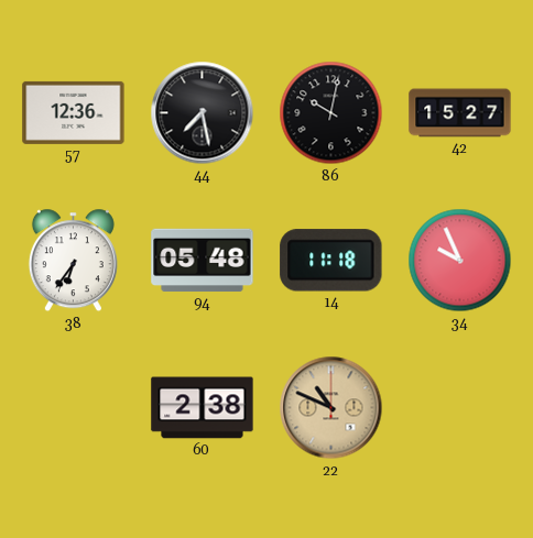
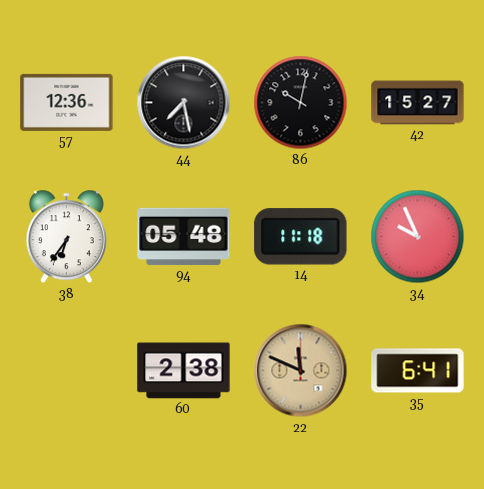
22: 10:49 -> 11:49
35: none -> 6:41
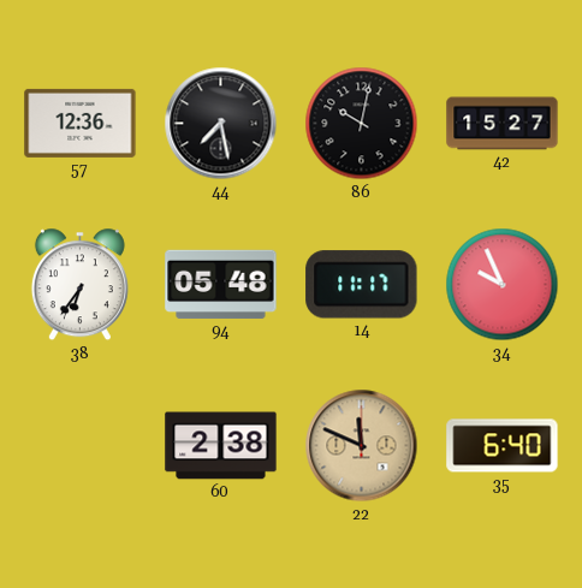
14: 11:18 -> 11:17
35: 6:41 -> 6:40
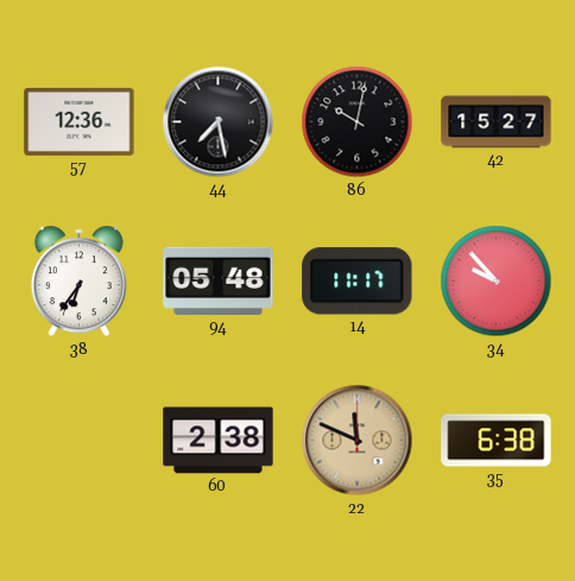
34: 9:56 -> 9:53
35: 6:40 -> 6:38
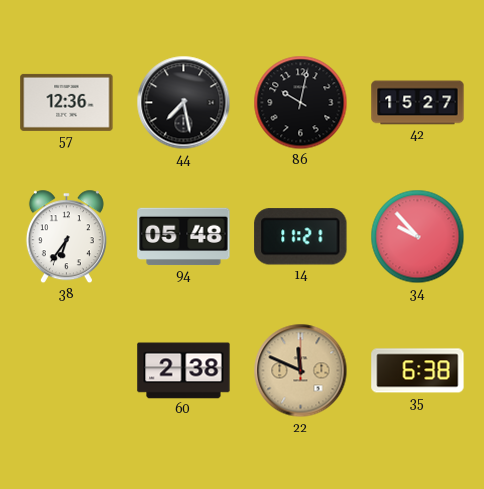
14: 11:17 -> 11:21
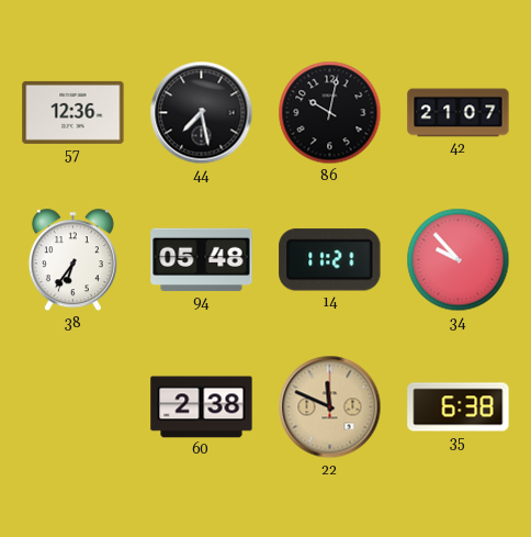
42: 15:27 -> 21:07
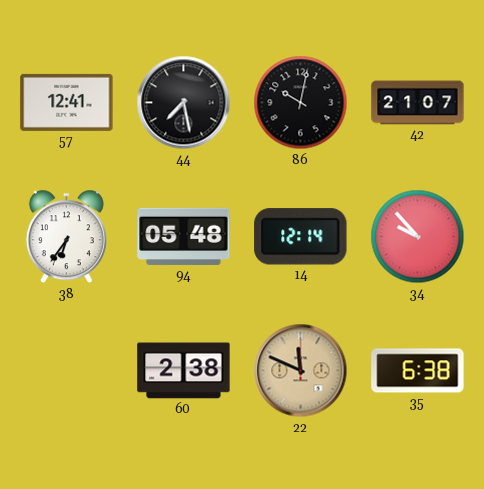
57: 12:36 -> 12:41
14: 11:21 -> 12:14
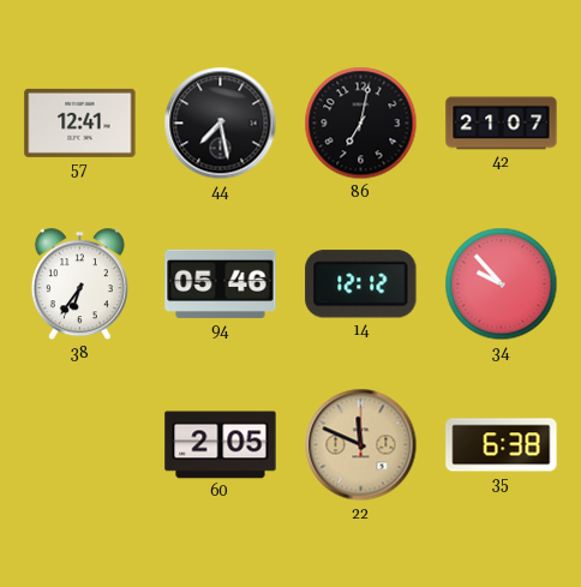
86: 10:02 -> 7:02
94: 05:48 -> 05:46
14: 12:14 -> 12:12
60: 2:38 -> 2:05
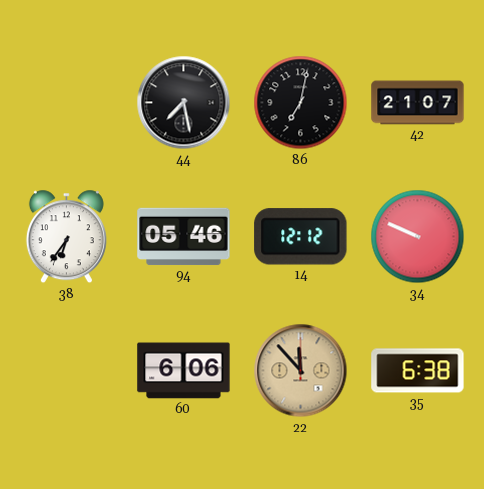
57: 12:41 -> none
34: 9:53 -> 9:49
60: 2:05 -> 6:06
22: 11:49 -> 11:53
